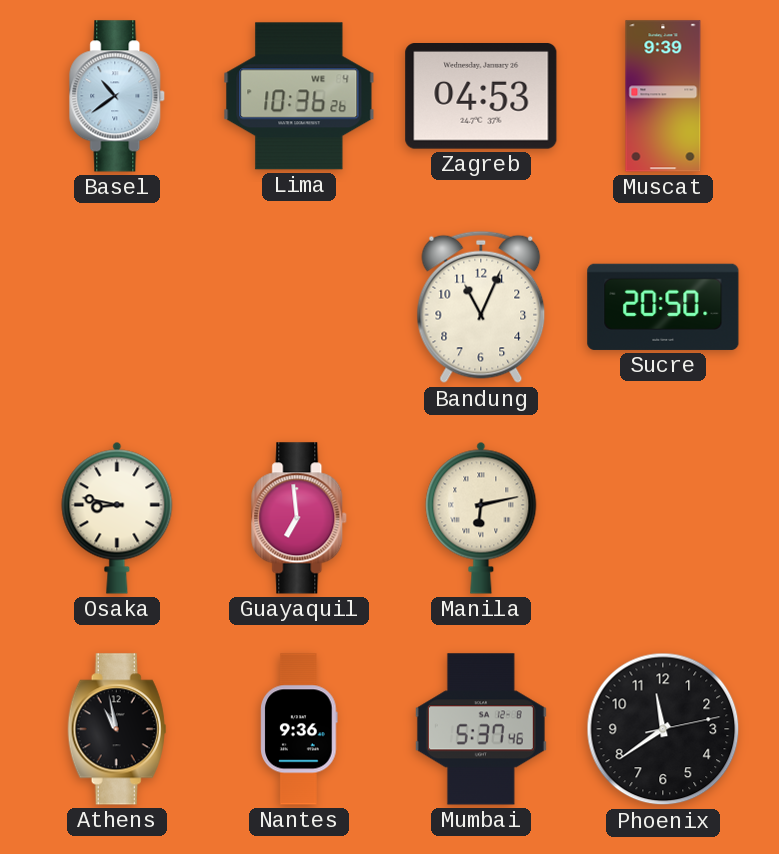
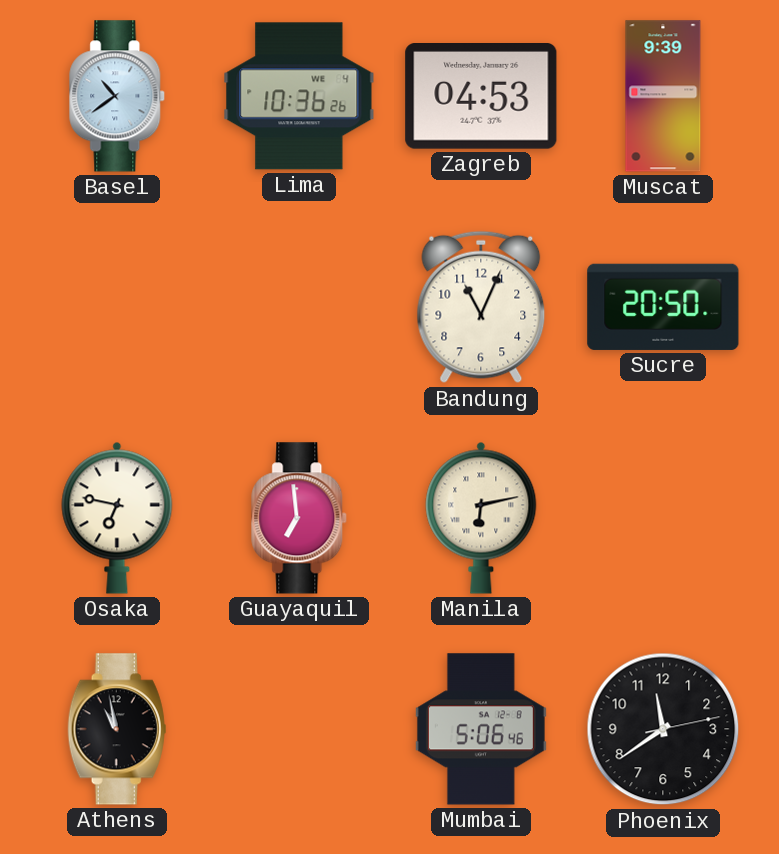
Osaka: 8:47 -> 6:47
Nantes: 9:36 -> none
Mumbai: 5:37 -> 5:06
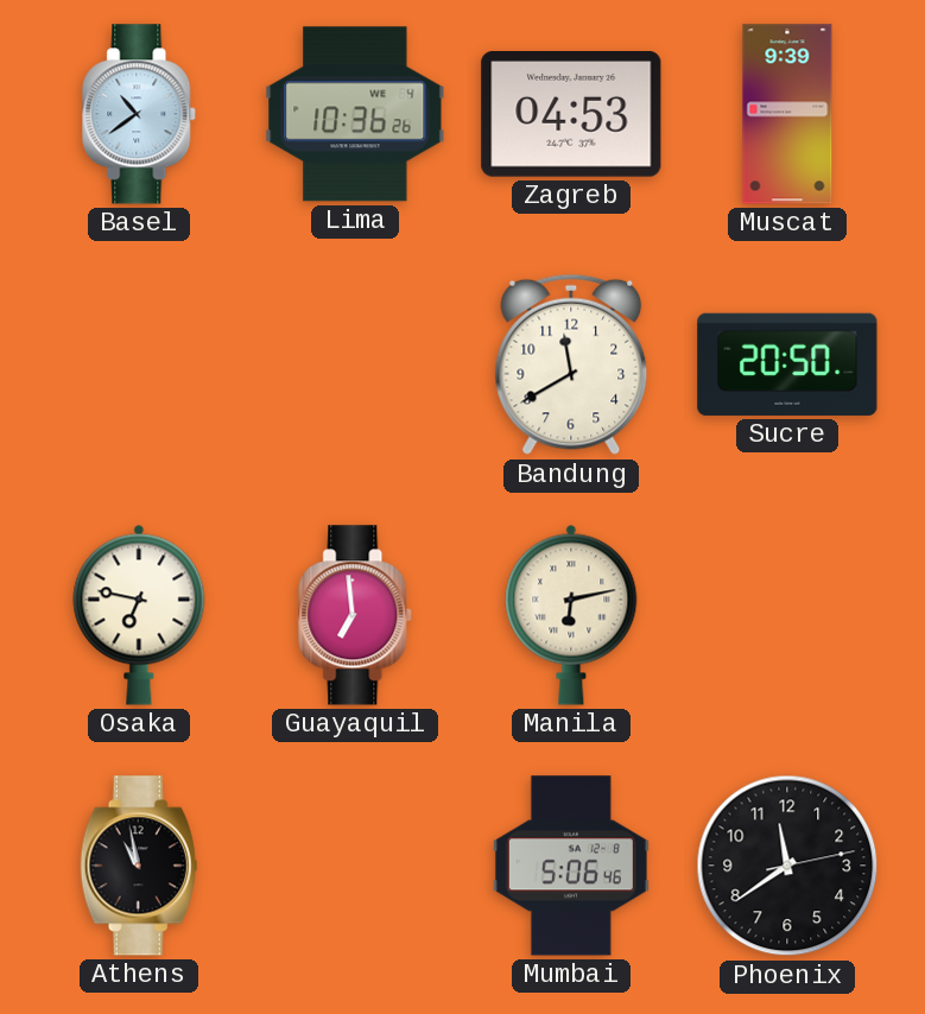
Bandung: 11:04 -> 11:40
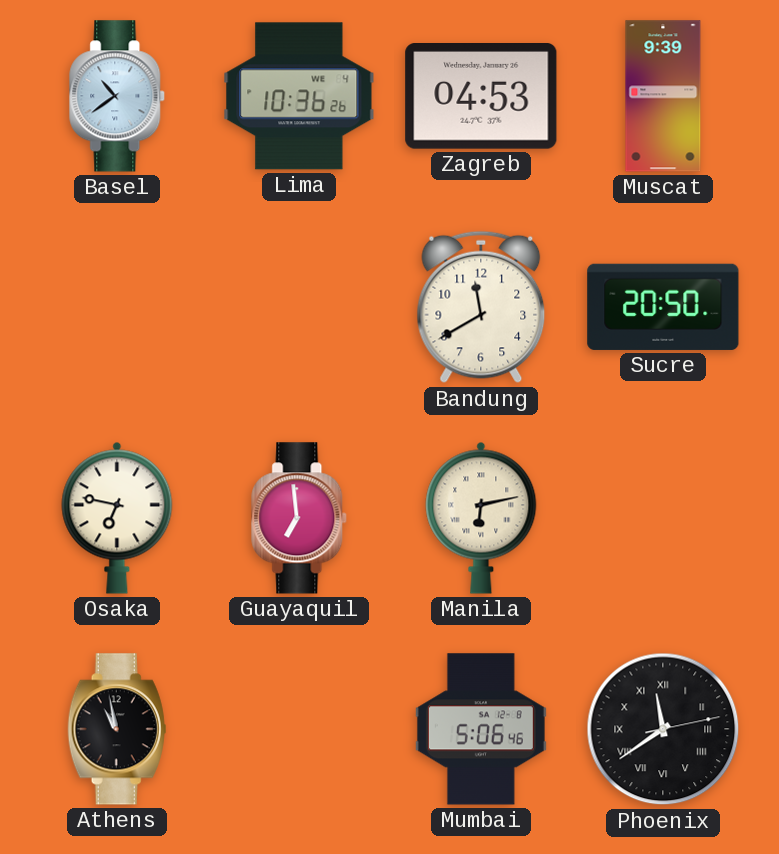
Phoenix numerals: Arabic -> Roman
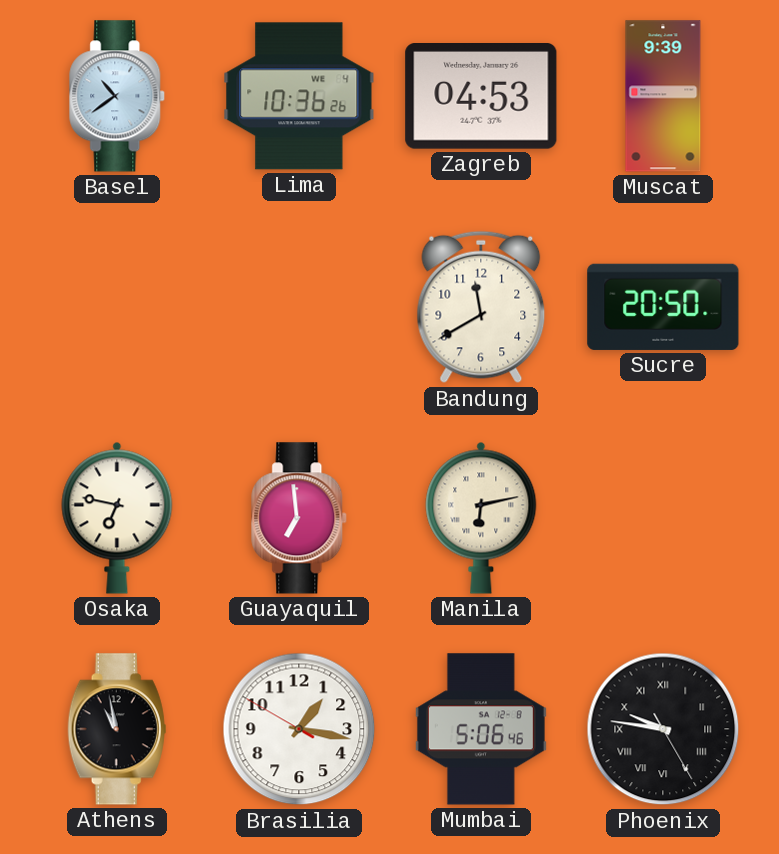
Brasilia: none -> 1:16
Phoenix: 11:39 -> 9:46
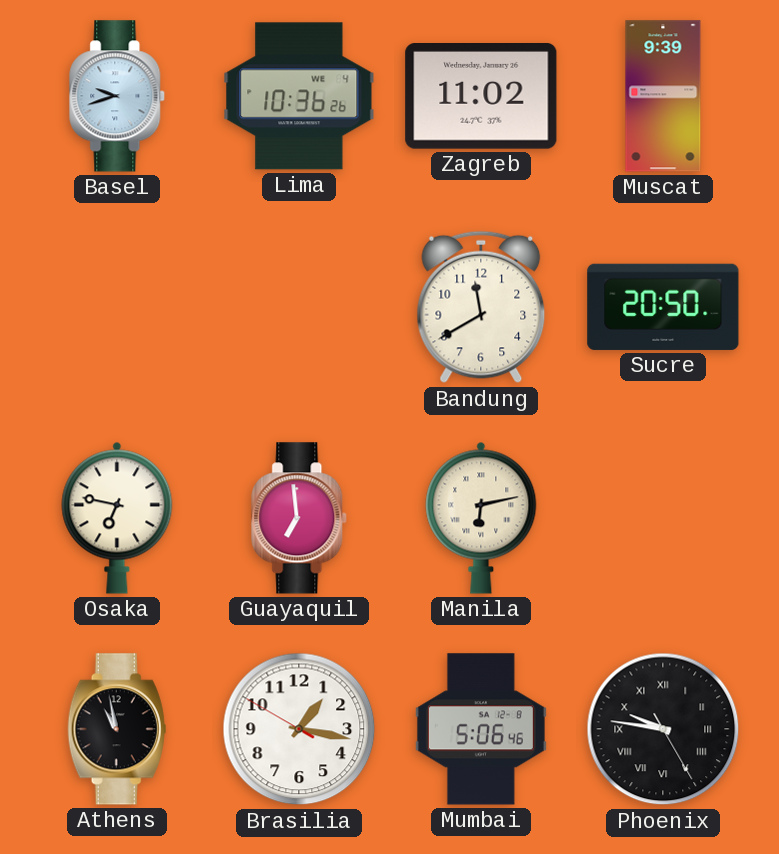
Basel: 10:39 -> 9:42
Zagreb: 04:53 -> 11:02
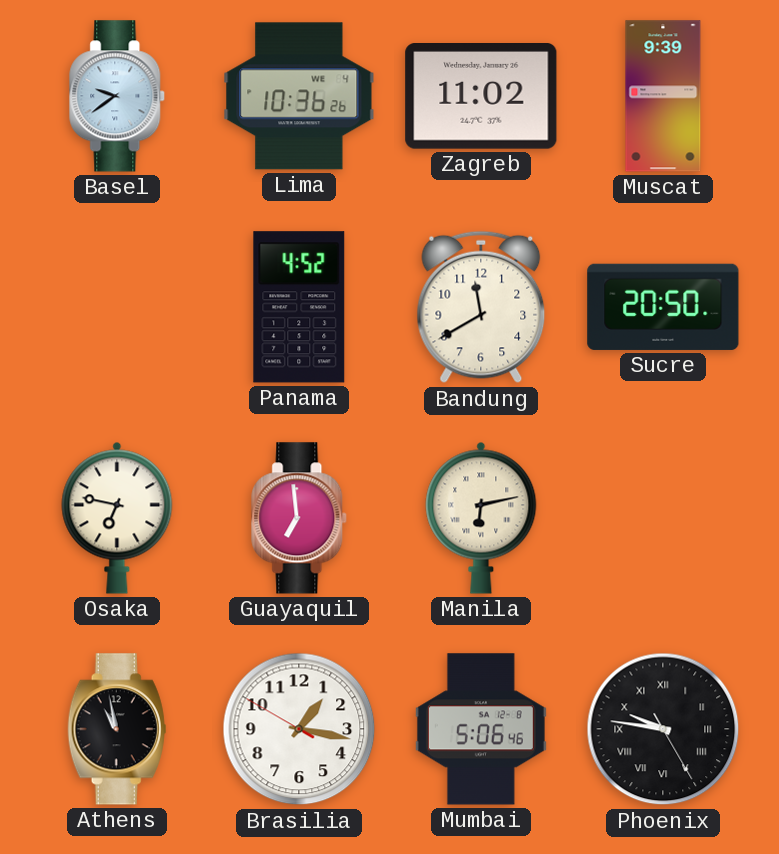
Basel: 9:42 -> 9:39
Panama: none -> 4:52
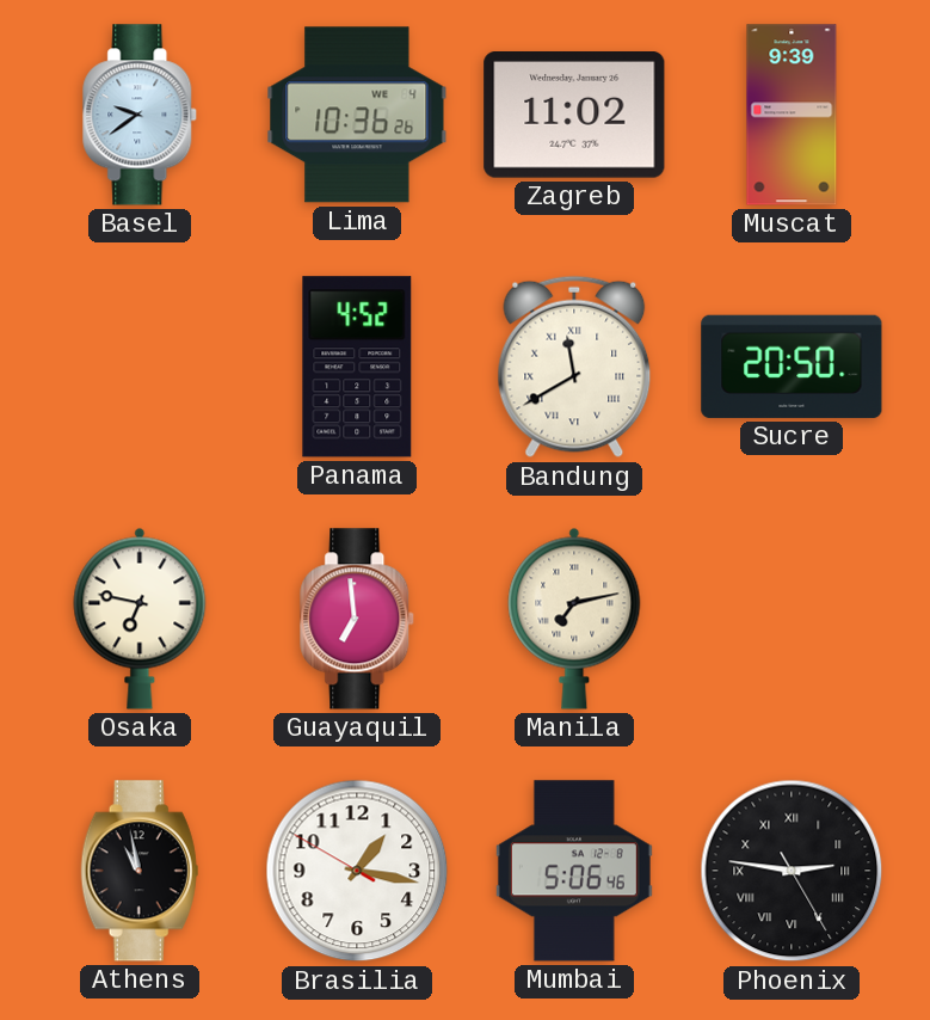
Bandung numerals: Arabic -> Roman
Manila: 6:13 -> 7:13
Phoenix: 9:46 -> 2:46
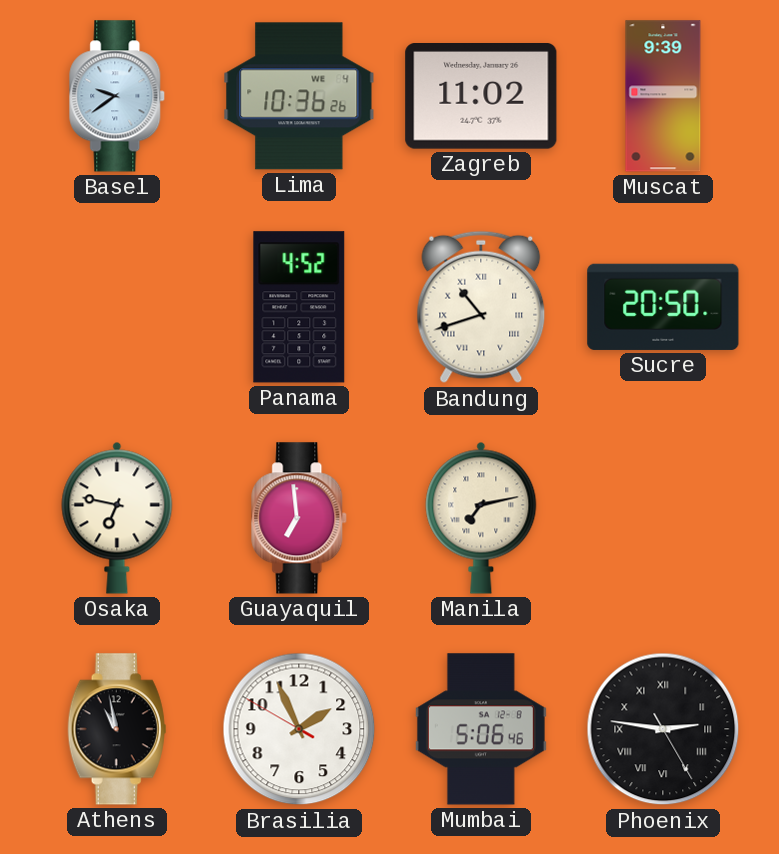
Bandung: 11:40 -> 10:42
Brasilia: 1:16 -> 1:55
